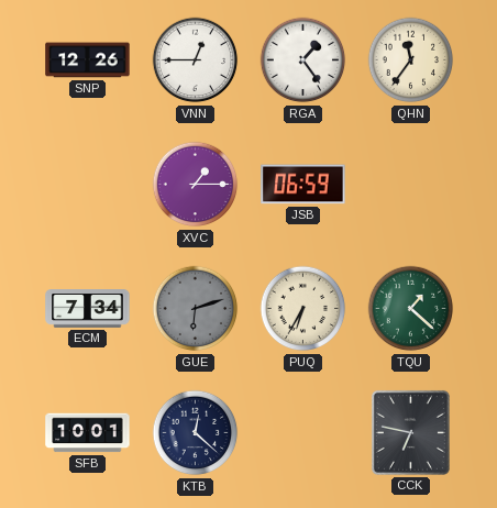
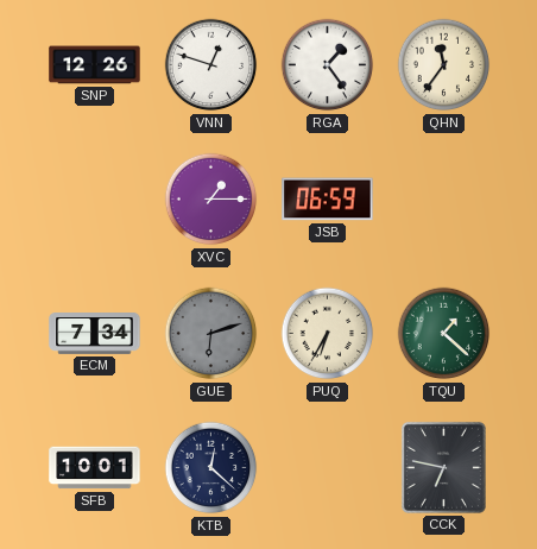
VNN: 12:45 -> 12:48
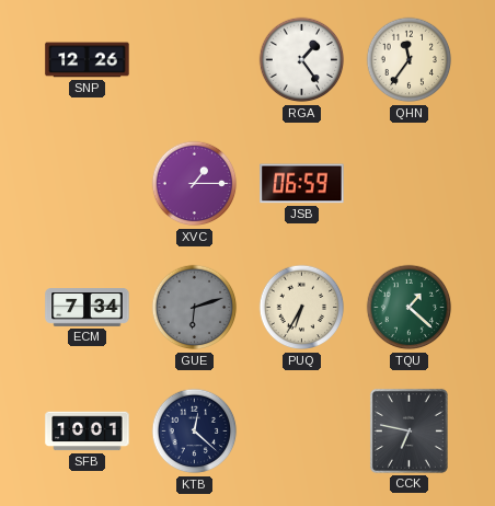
VNN: 12:48 -> none
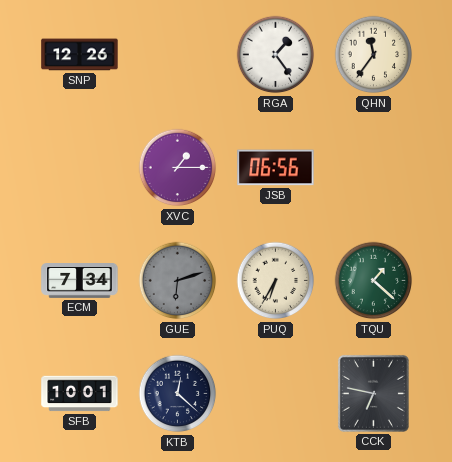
JSB: 06:59 -> 06:56
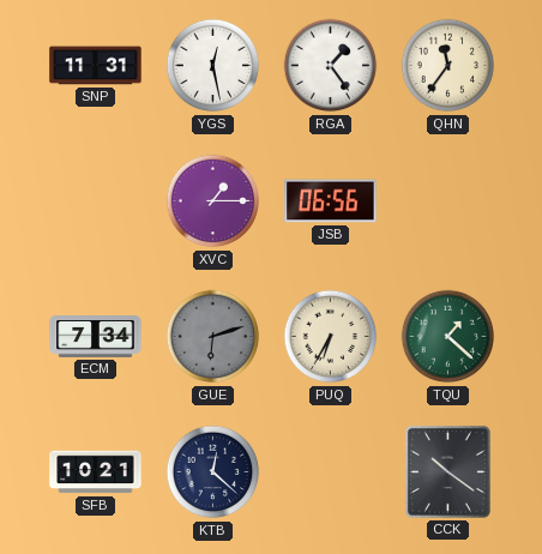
SNP: 12:26 -> 11:31
YGS: none -> 12:28
SFB: 10:01 -> 10:21
CCK: 6:47 -> 10:21
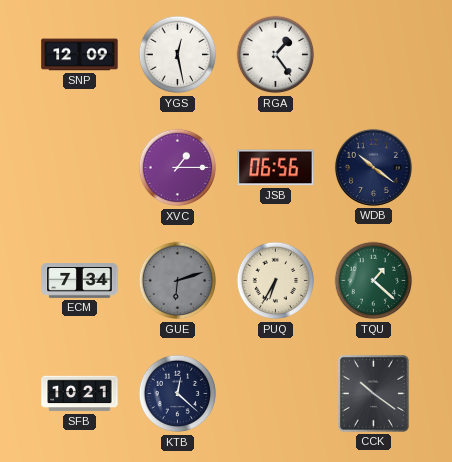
SNP: 11:31 -> 12:09
QHN: 11:36 -> none
WDB: none -> 10:21
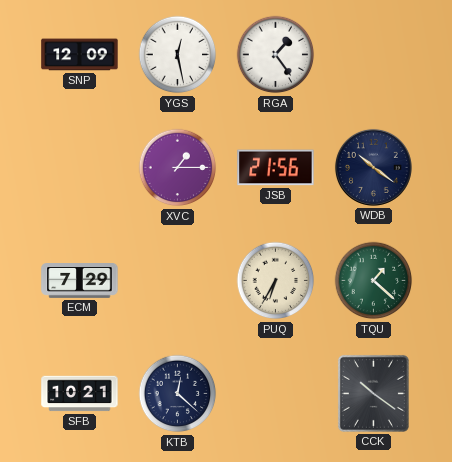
JSB: 06:56 -> 21:56
ECM: 7:34 -> 7:29
GUE: 6:12 -> none
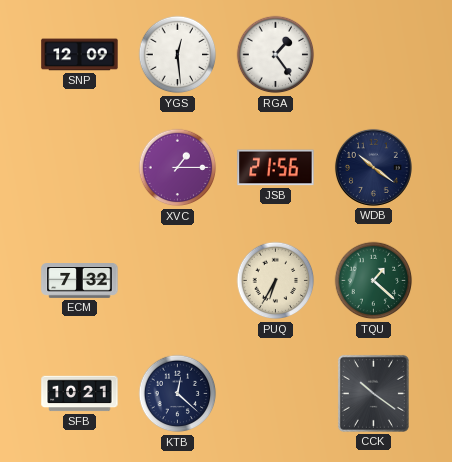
YGS: 12:28 -> 12:29
ECM: 7:29 -> 7:32
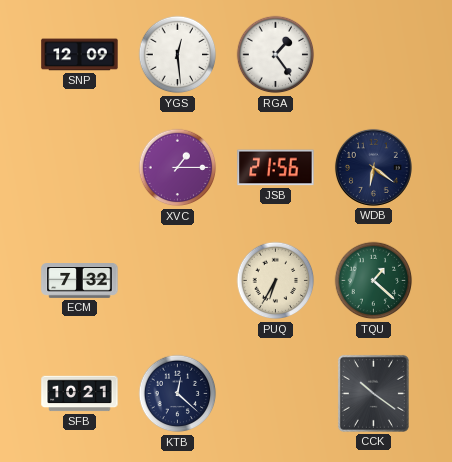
WDB: 10:21 -> 6:21
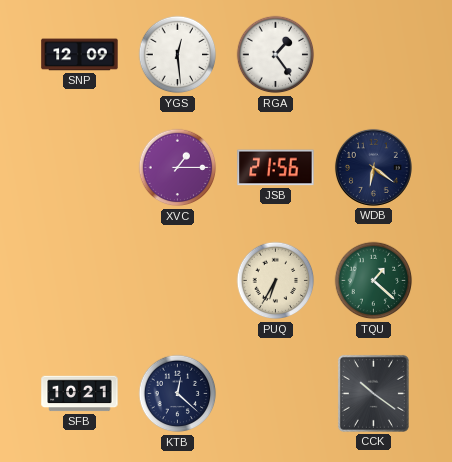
ECM: 7:32 -> none
